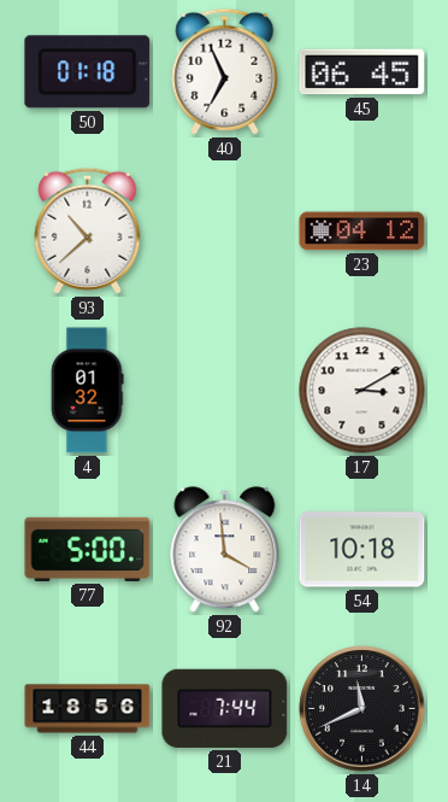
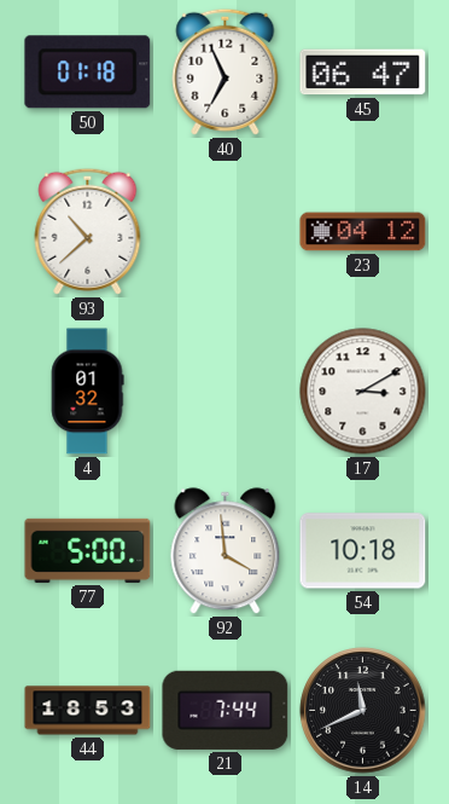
45: 06:45 -> 06:47
44: 18:56 -> 18:53
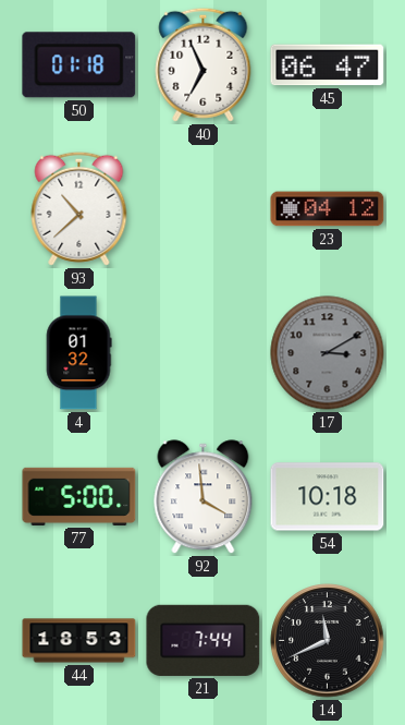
17 dial: white -> grey
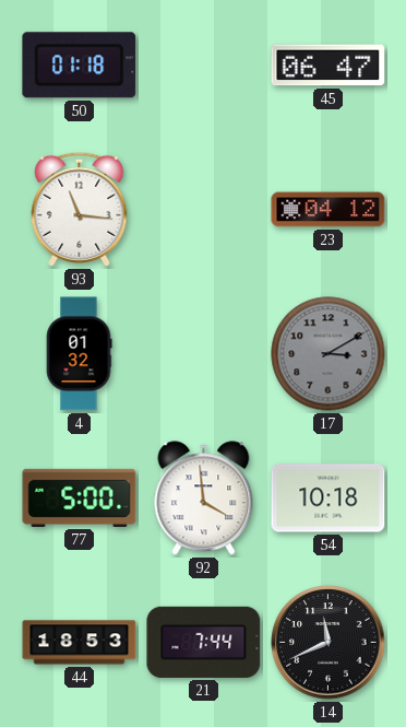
40: 6:56 -> none
93: 10:38 -> 11:16
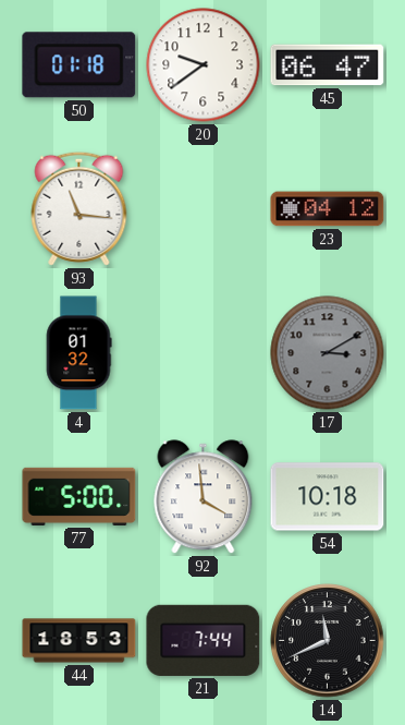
20: none -> 9:39
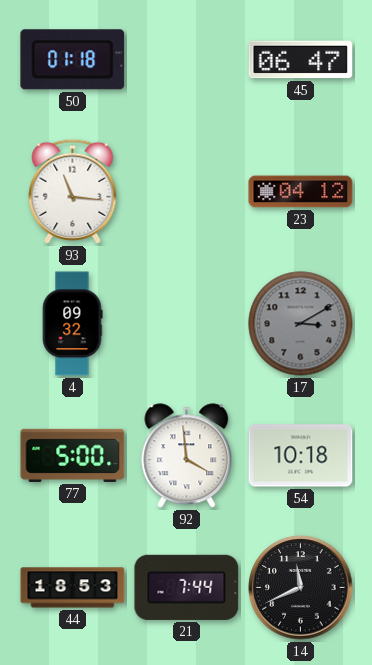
20: 9:39 -> none
4: 01:32 -> 09:32
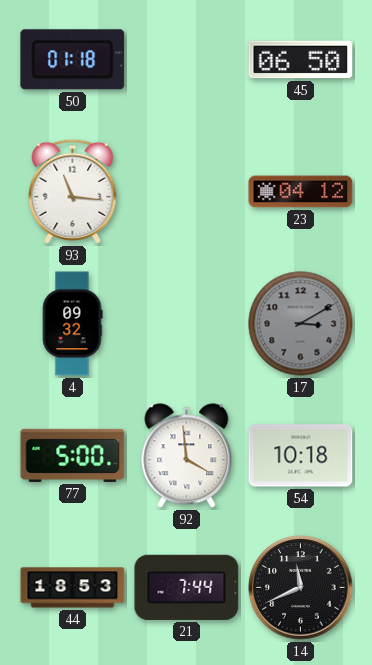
45: 06:47 -> 06:50
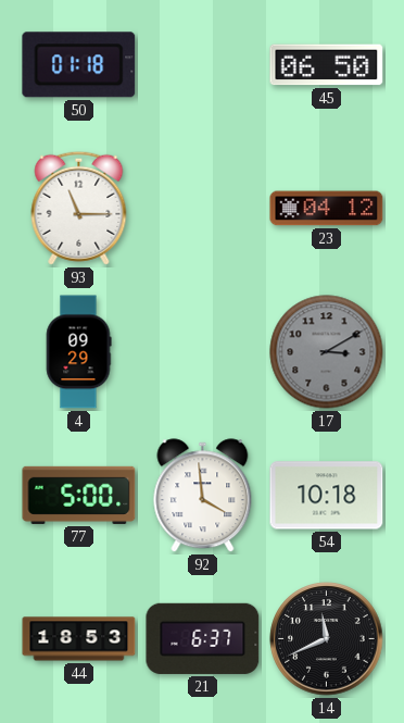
93: 11:16 -> 11:15
4: 09:32 -> 09:29
21: 7:44 -> 6:37
